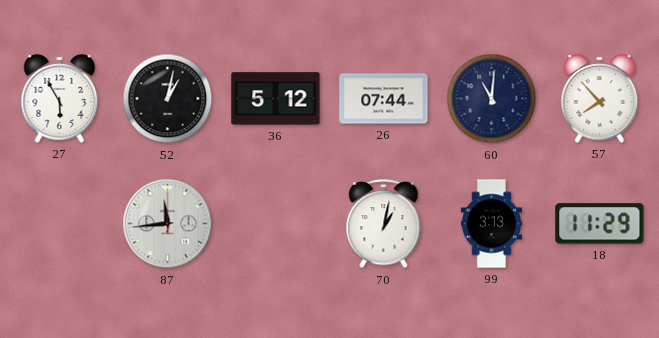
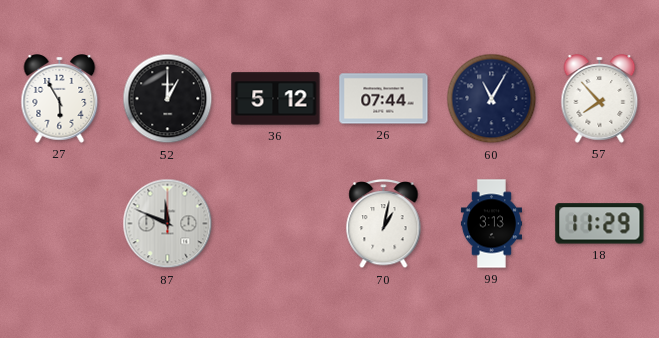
52: 1:02 -> 1:00
60: 11:01 -> 11:05
87: 11:44 -> 11:49
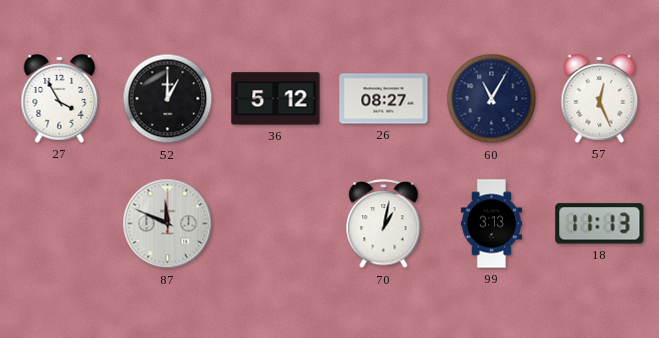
27: 5:55 -> 3:55
26: 07:44 -> 08:27
57: 7:53 -> 12:26
18: 11:29 -> 11:13
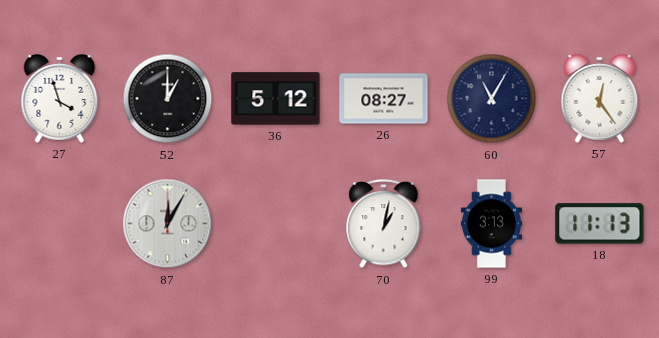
27: 3:55 -> 3:57
57: 12:26 -> 12:24
87: 11:49 -> 12:05
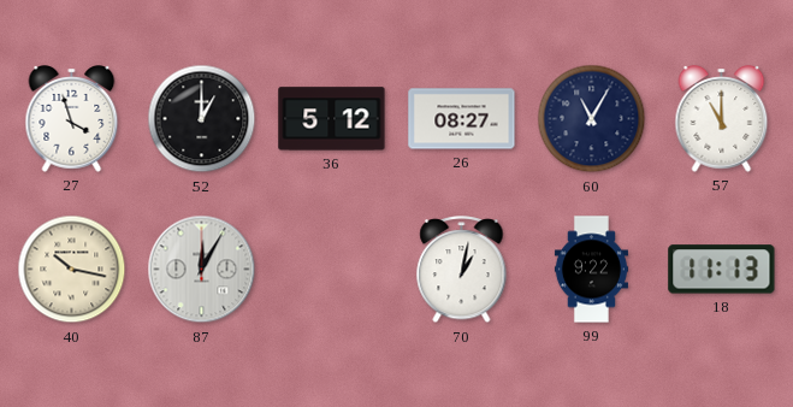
57: 12:24 -> 11:00
40: none -> 10:17
99: 3:13 -> 9:22
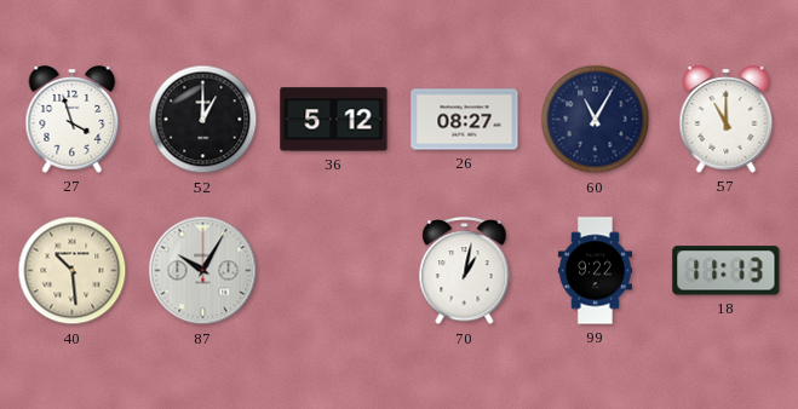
40: 10:17 -> 10:29
87: 12:05 -> 10:05
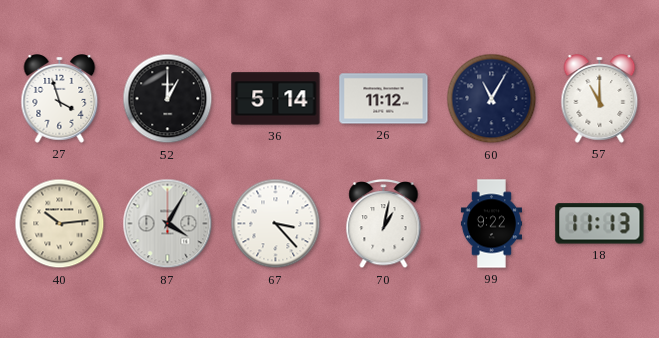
36: 5:12 -> 5:14
26: 08:27 -> 11:12
40: 10:29 -> 10:14
87: 10:05 -> 4:05
67: none -> 3:23
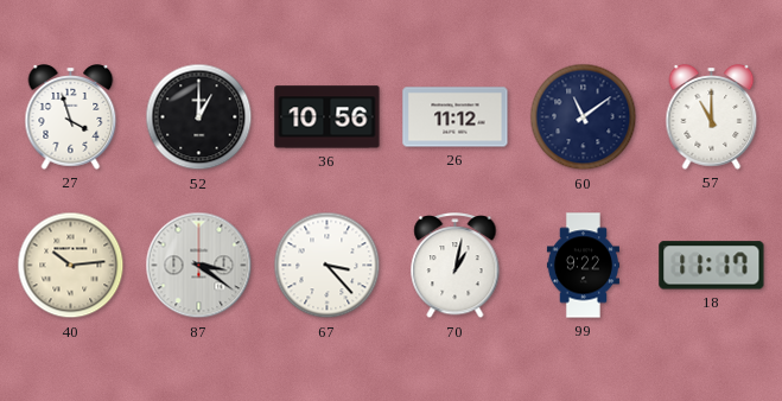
36: 5:14 -> 10:56
60: 11:05 -> 11:09
87: 4:05 -> 3:21
18: 11:13 -> 11:17
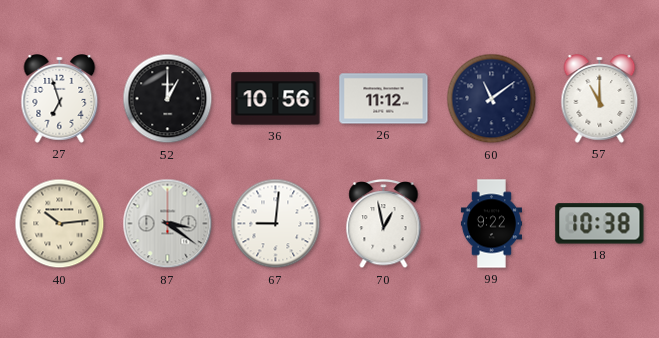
27: 3:57 -> 6:57
67: 3:23 -> 9:01
70: 1:02 -> 12:58
18: 11:17 -> 10:38
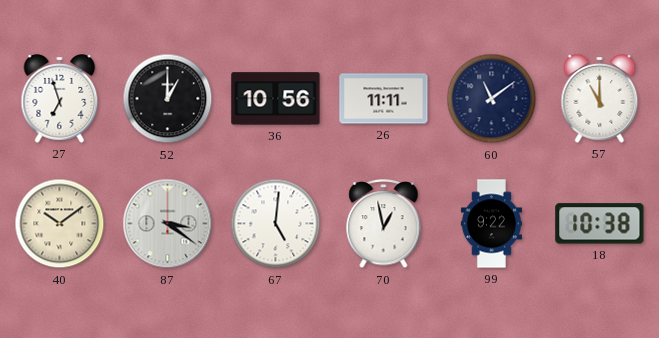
26: 11:12 -> 11:11
40: 10:14 -> 10:09
67: 9:01 -> 5:01
